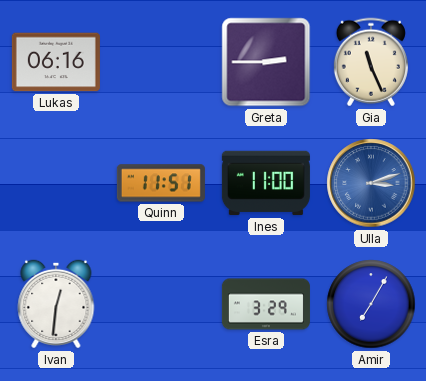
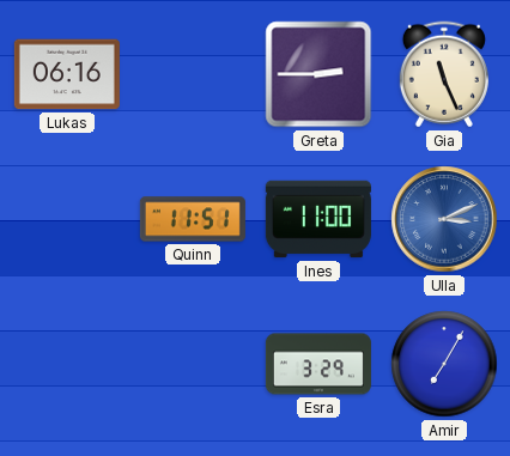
Ulla: 3:12 -> 3:11
Ivan: 12:31 -> none
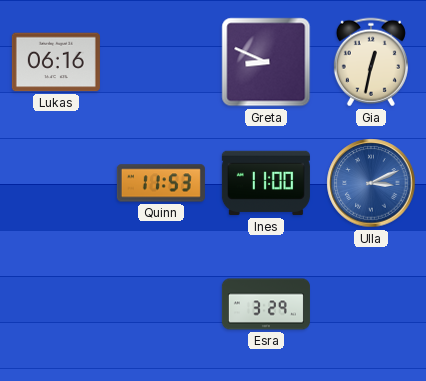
Greta: 2:45 -> 8:49
Gia: 11:26 -> 12:32
Quinn: 11:51 -> 11:53
Amir: 7:05 -> none
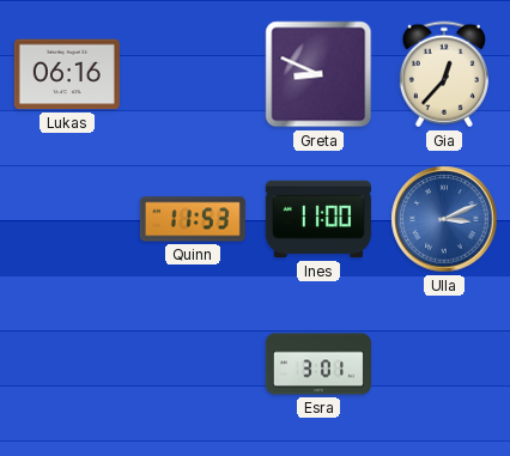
Gia: 12:32 -> 12:37
Esra: 3:29 -> 3:01
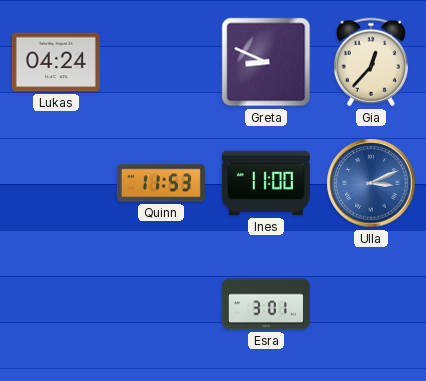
Lukas: 06:16 -> 04:24
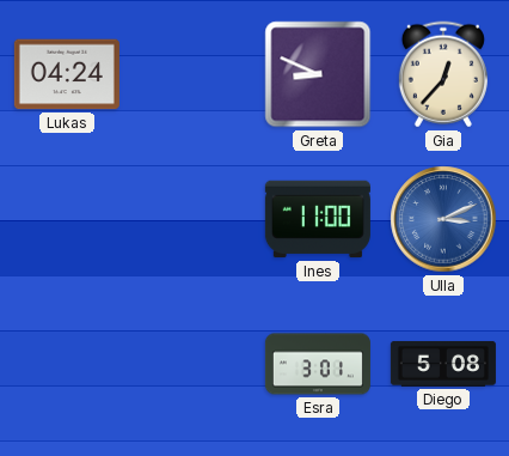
Quinn: 11:53 -> none
Diego: none -> 5:08
